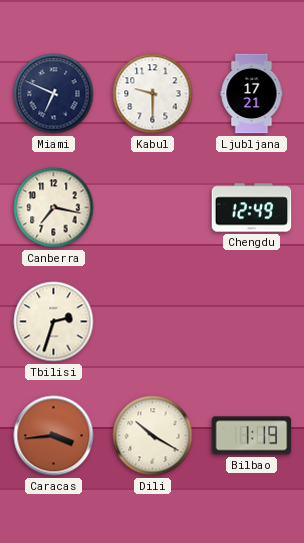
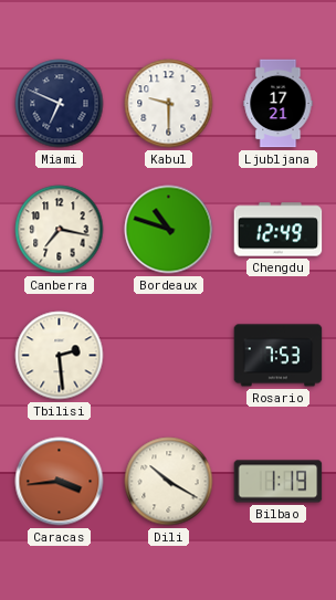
Bordeaux: none -> 10:48
Tbilisi: 2:33 -> 2:29
Rosario: none -> 7:53
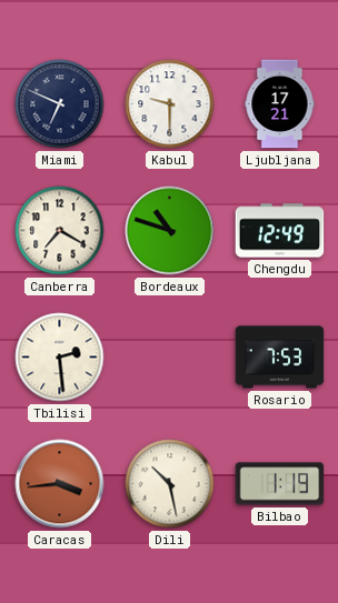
Canberra: 7:17 -> 7:20
Dili: 10:20 -> 10:28
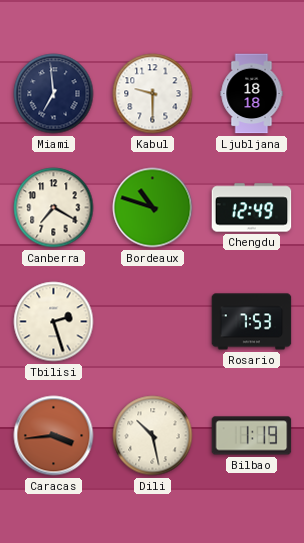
Miami: 6:49 -> 6:59
Ljubljana: 17:21 -> 18:18
Tbilisi: 2:29 -> 2:27
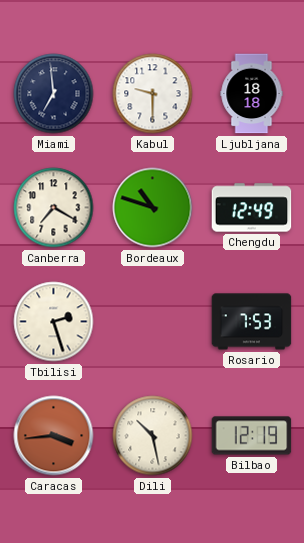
Bilbao: 1:19 -> 12:19
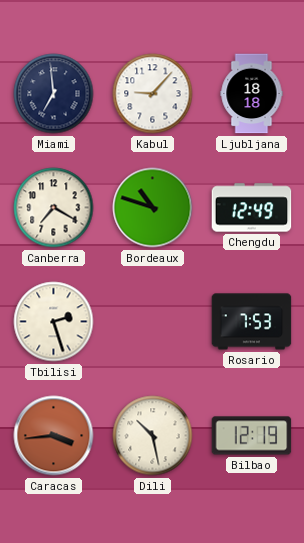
Kabul: 9:30 -> 9:07
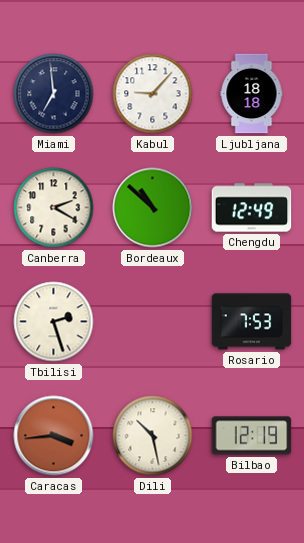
Canberra: 7:20 -> 2:20
Bordeaux: 10:48 -> 10:52
